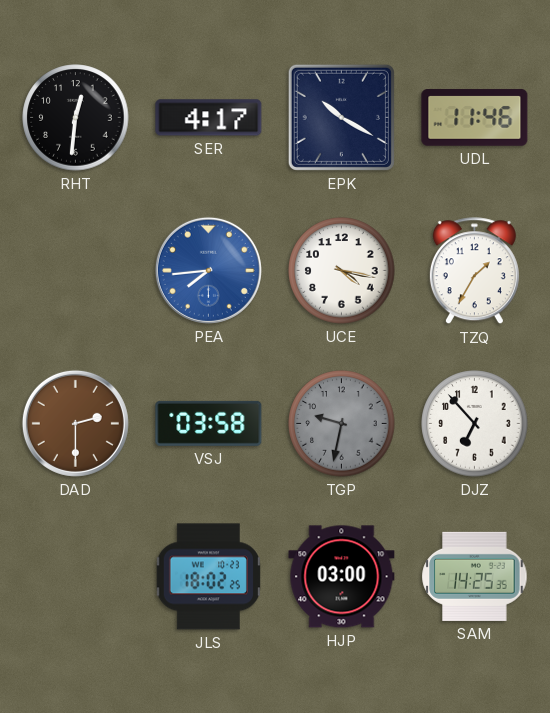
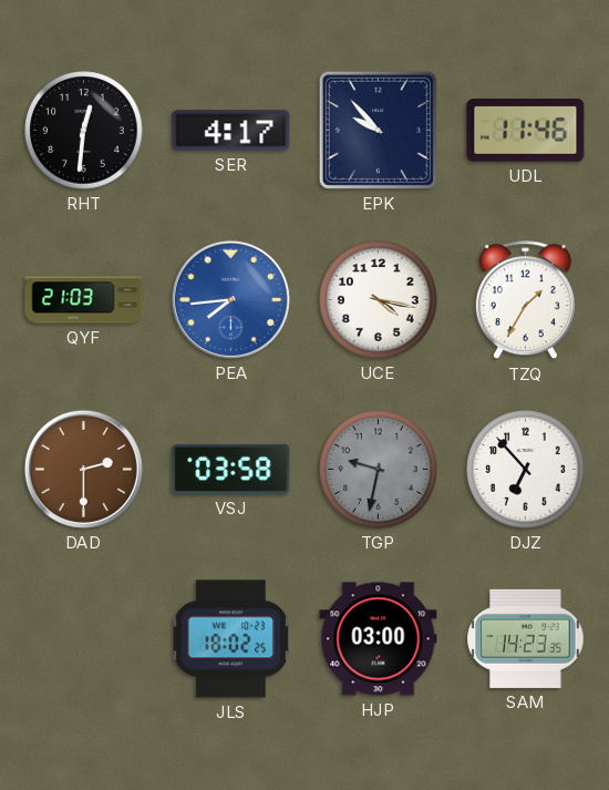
EPK: 10:20 -> 9:53
QYF: none -> 21:03
SAM: 14:25 -> 14:23
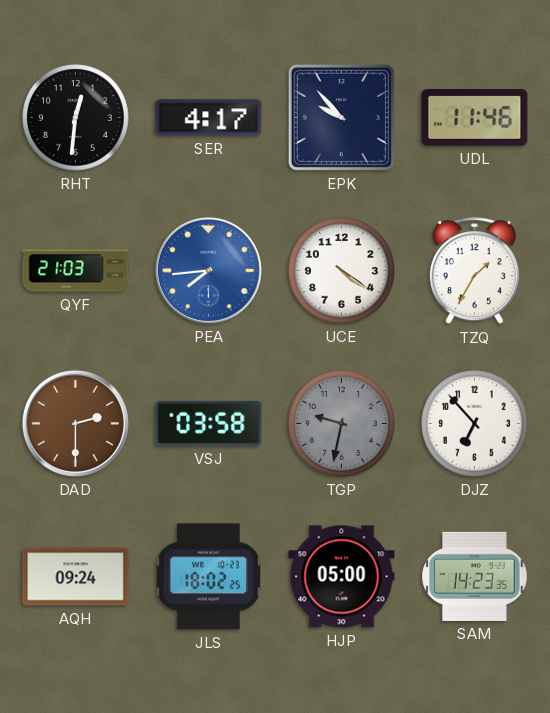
UCE: 4:17 -> 4:21
AQH: none -> 09:24
HJP: 03:00 -> 05:00
